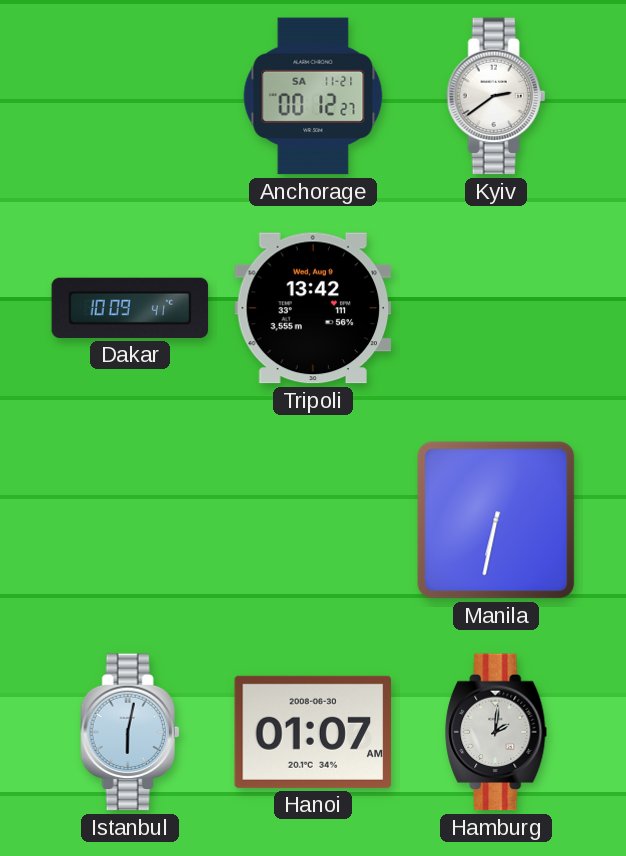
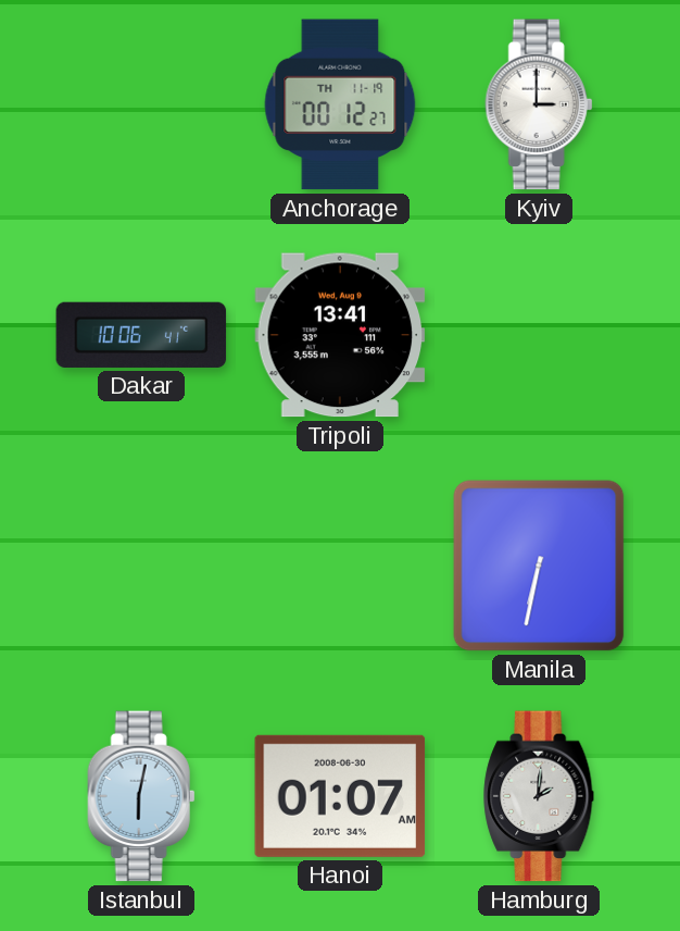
Anchorage date: SA 11-21 -> TH 11-19
Kyiv: 2:39 -> 3:00
Dakar: 10:09 -> 10:06
Tripoli: 13:42 -> 13:41
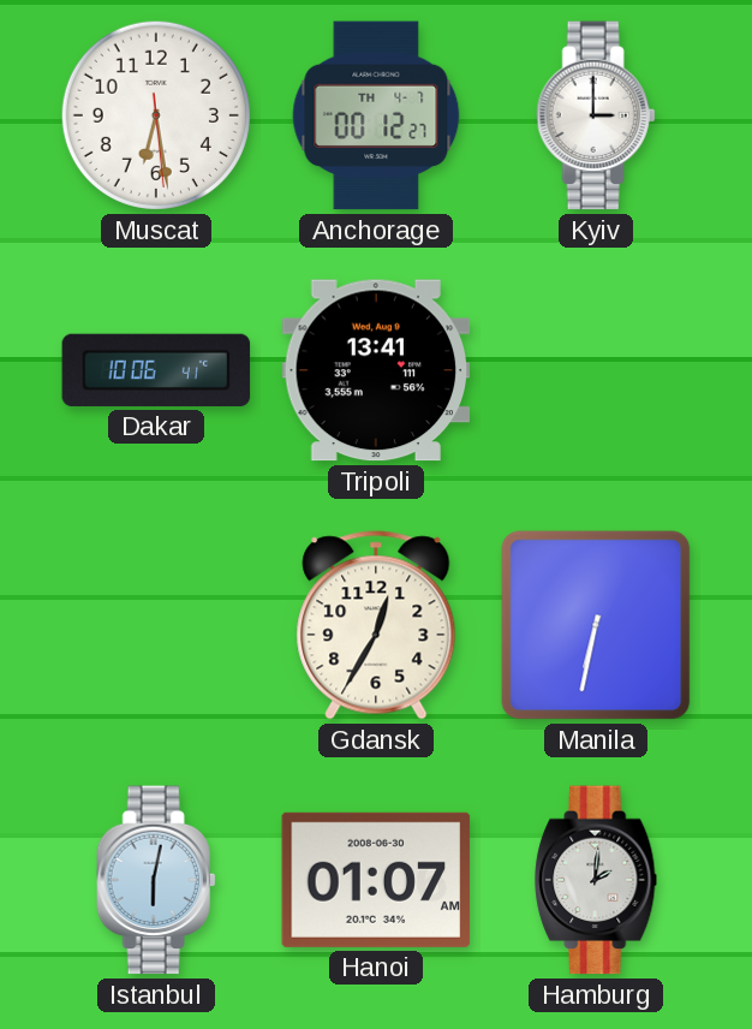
Muscat: none -> 6:28
Anchorage date: TH 11-19 -> TH 4-7
Gdansk: none -> 12:35
